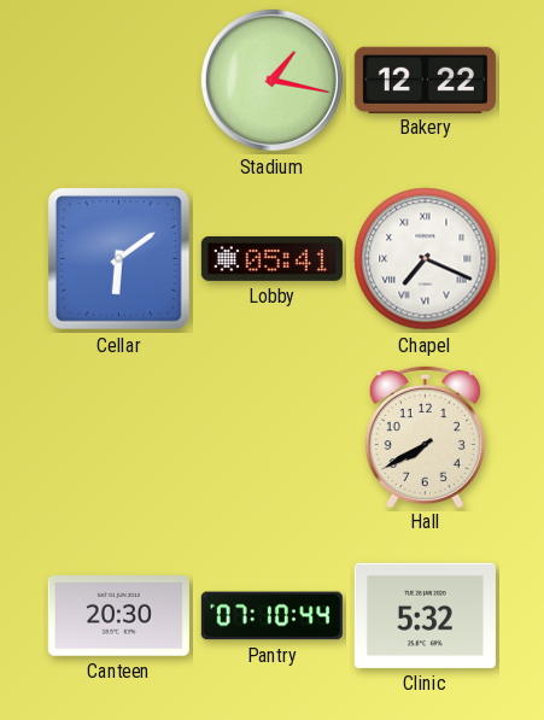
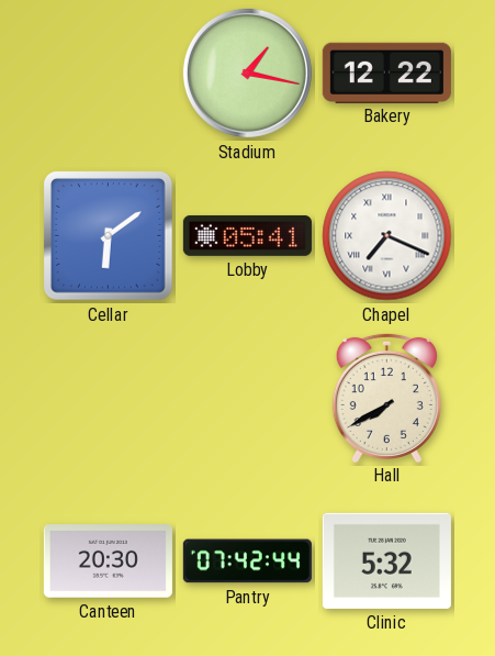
Pantry: 07:10 -> 07:42
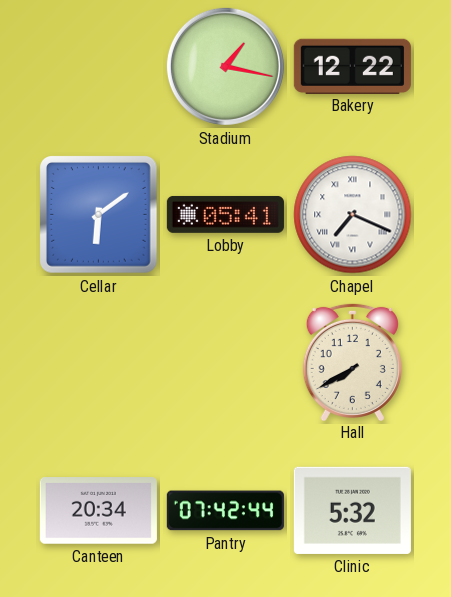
Canteen: 20:30 -> 20:34
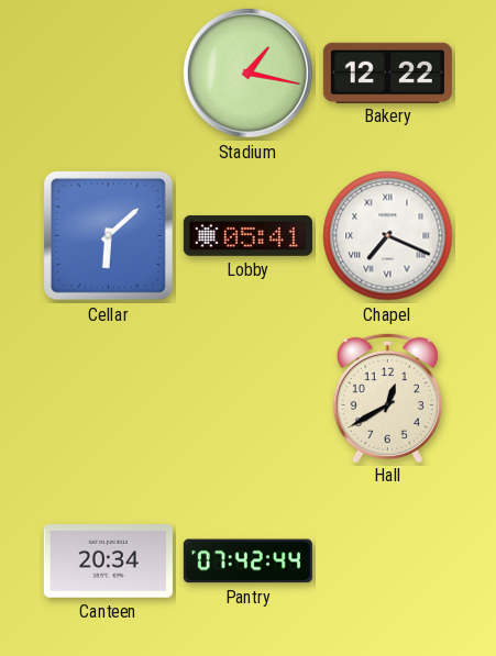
Cellar: 6:09 -> 6:08
Hall: 7:40 -> 12:40
Clinic: 5:32 -> none
